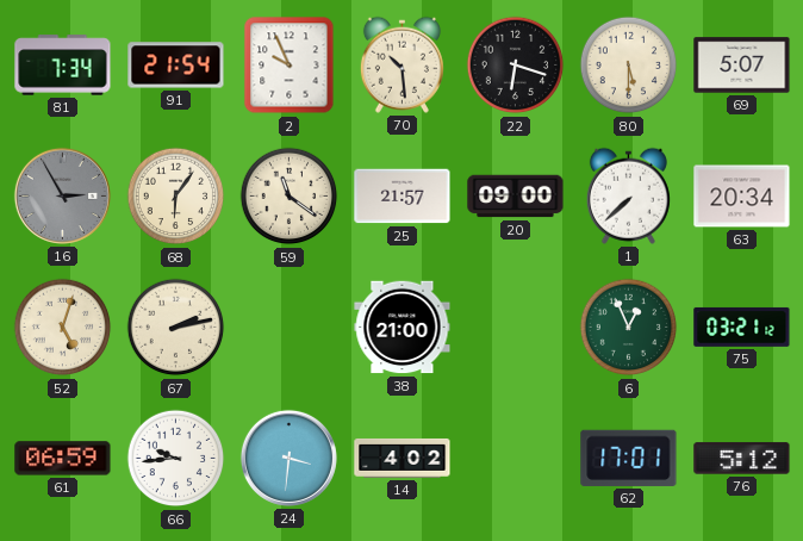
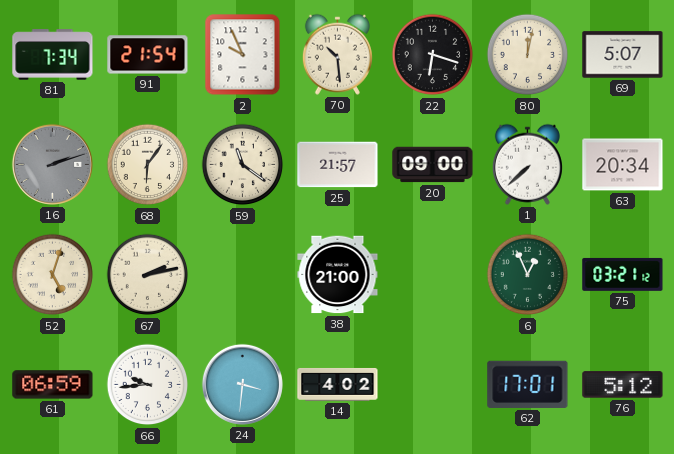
80: 5:30 -> 12:02
16: 2:55 -> 2:12
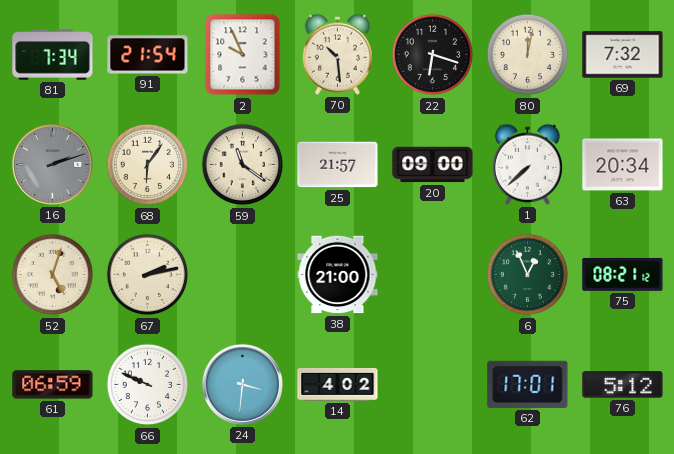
69: 5:07 -> 7:32
75: 03:21 -> 08:21
66: 9:44 -> 9:49
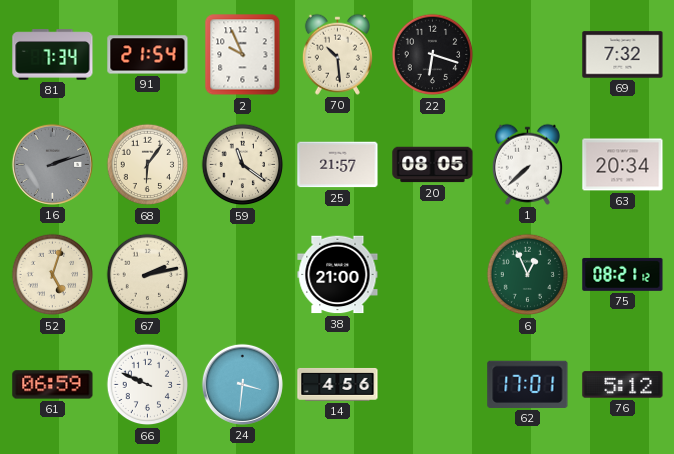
80: 12:02 -> none
20: 09:00 -> 08:05
14: 4:02 -> 4:56
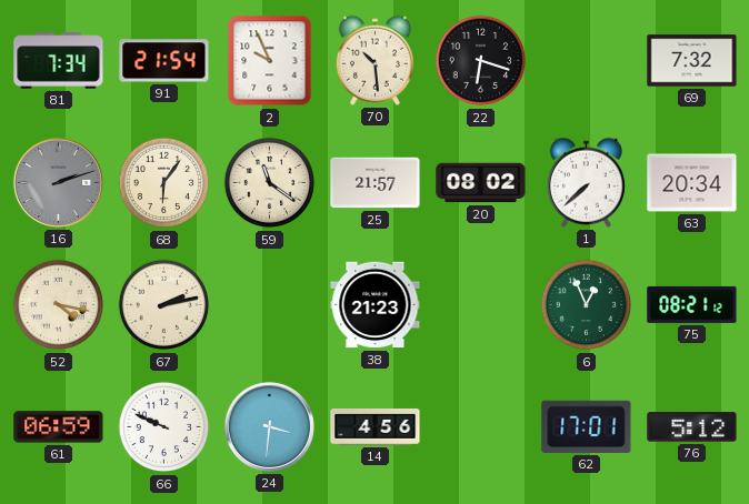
20: 08:05 -> 08:02
52: 5:03 -> 4:17
38: 21:00 -> 21:23
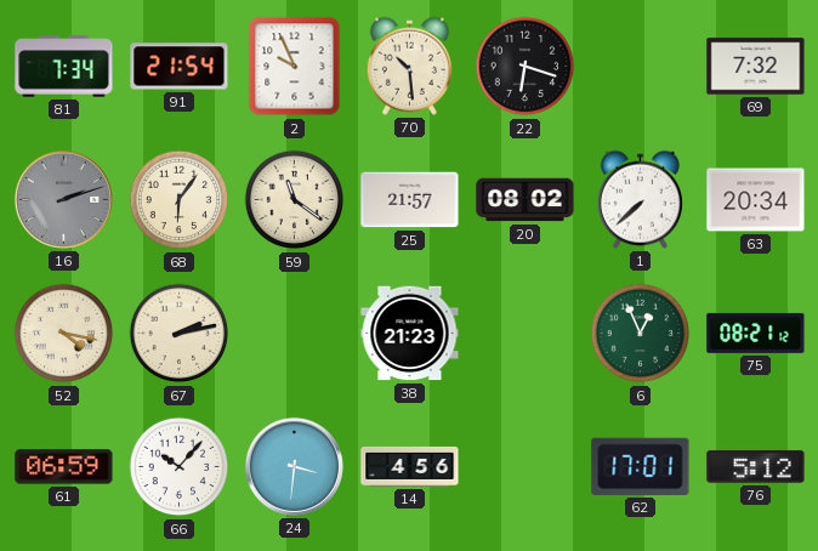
66: 9:49 -> 10:07
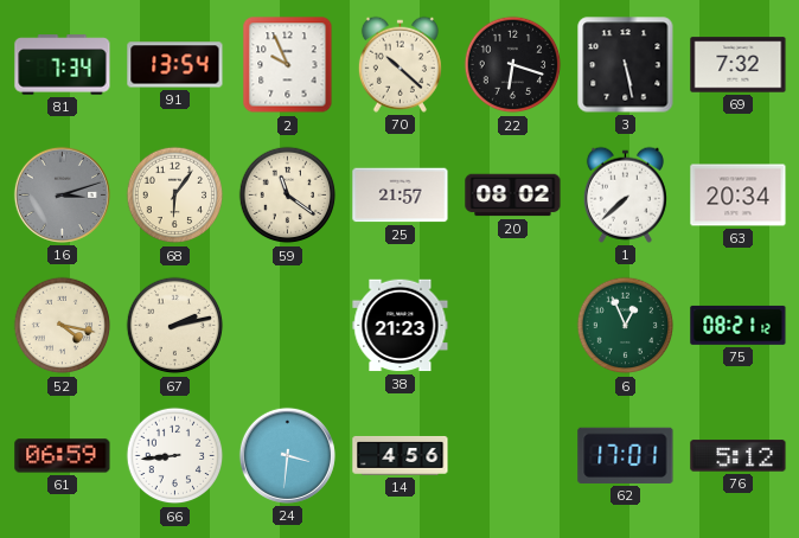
91: 21:54 -> 13:54
70: 10:29 -> 10:22
3: none -> 5:28
16: 2:12 -> 3:12
66: 10:07 -> 8:44
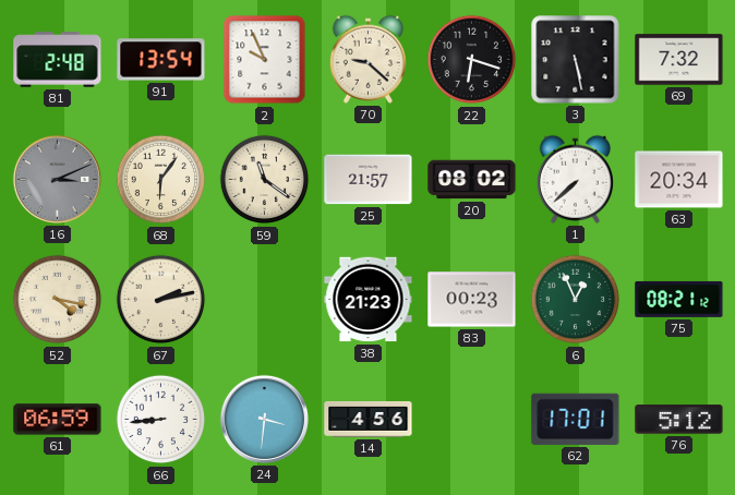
81: 7:34 -> 2:48
70: 10:22 -> 9:22
16: 3:12 -> 3:11
83: none -> 00:23
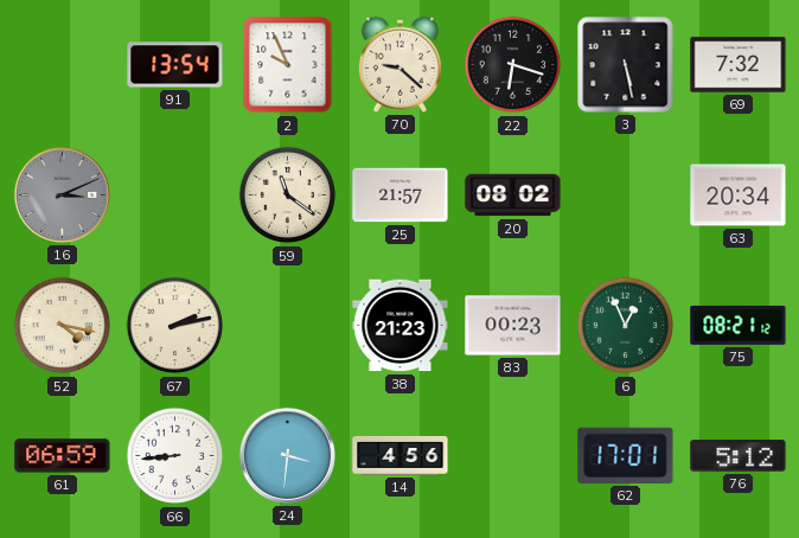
81: 2:48 -> none
68: 6:06 -> none
1: 7:38 -> none
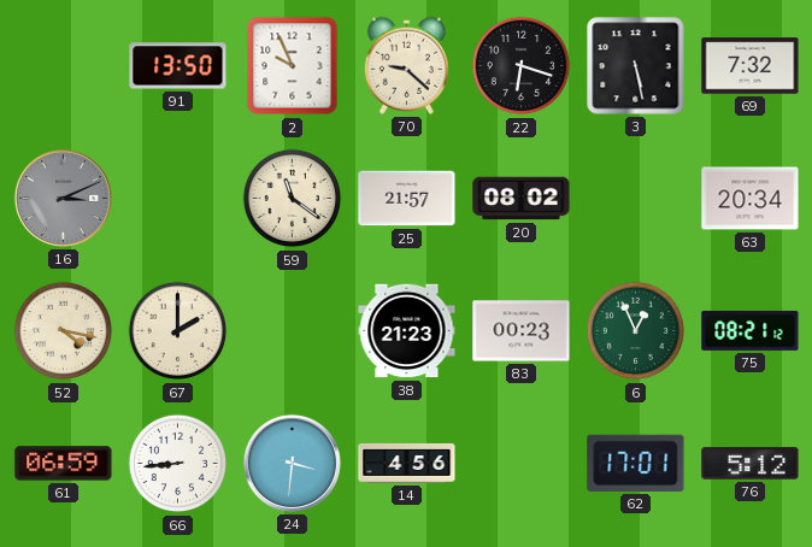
91: 13:54 -> 13:50
67: 2:13 -> 2:00
